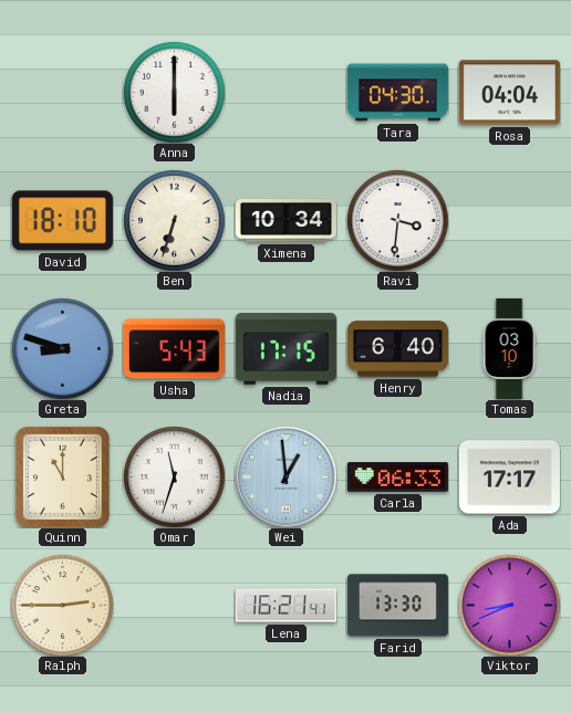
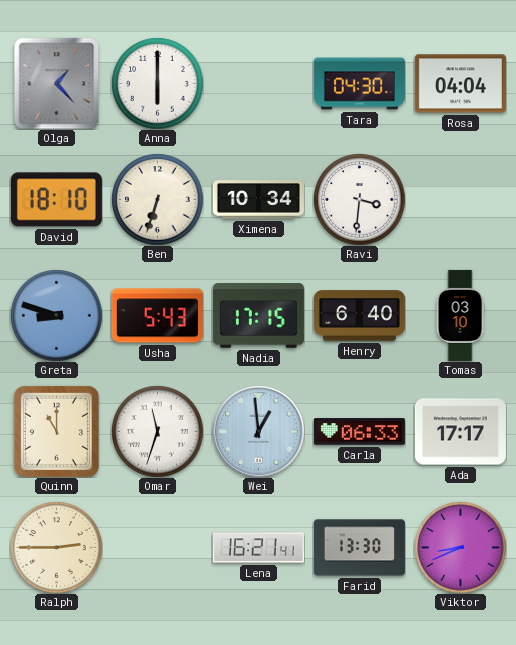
Olga: none -> 1:23
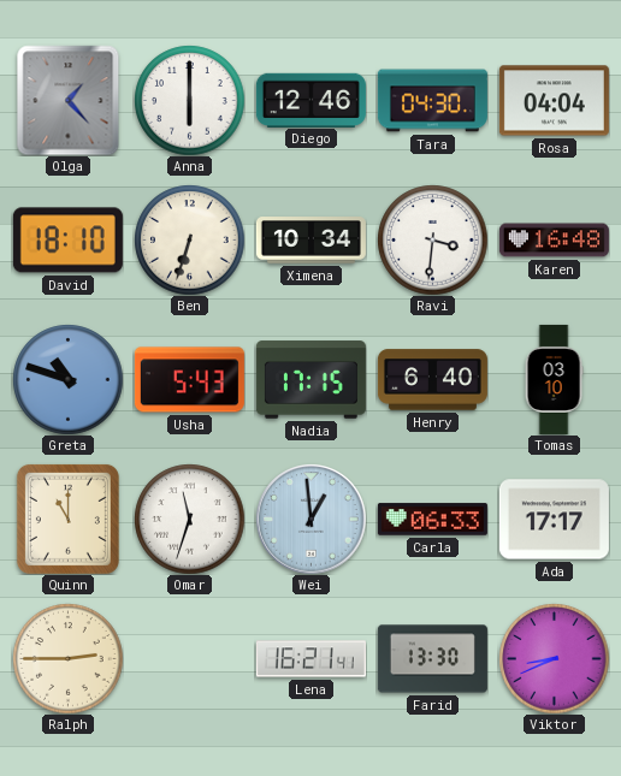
Diego: none -> 12:46
Karen: none -> 16:48
Greta: 8:48 -> 10:48
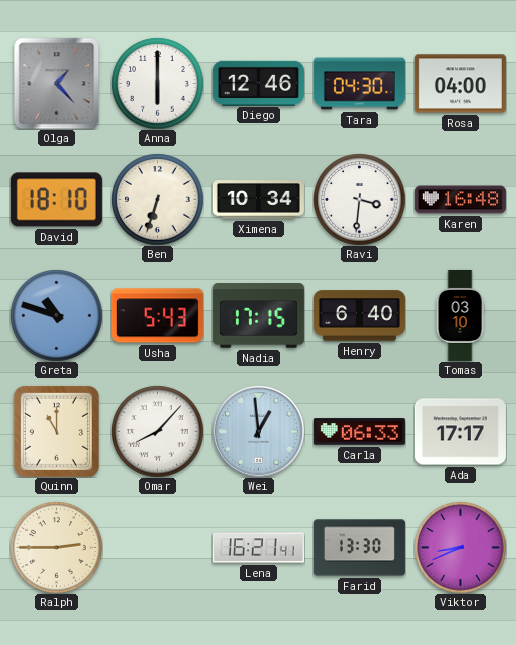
Rosa: 04:04 -> 04:00
Omar: 11:33 -> 8:07
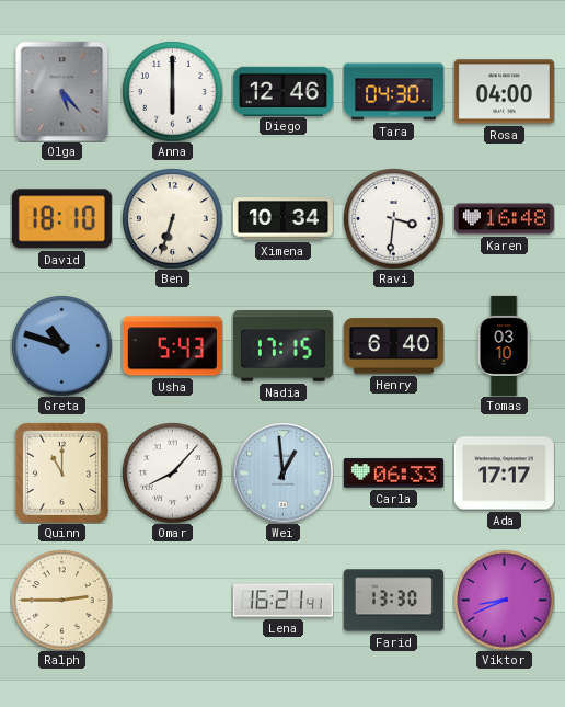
Olga: 1:23 -> 5:23
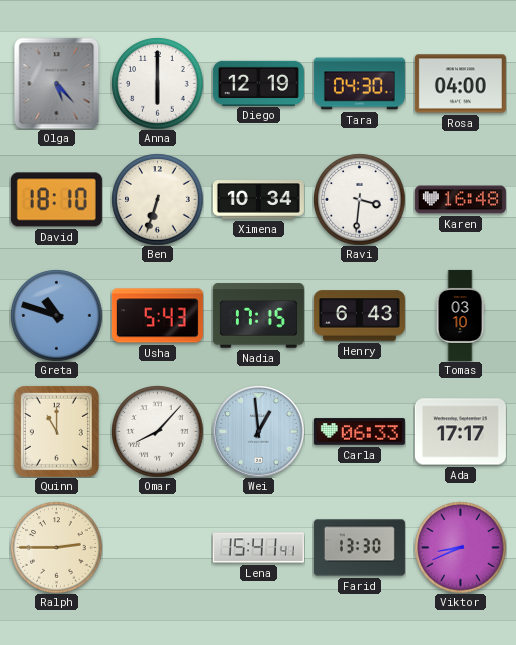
Diego: 12:46 -> 12:19
Henry: 6:40 -> 6:43
Lena: 16:21 -> 15:41
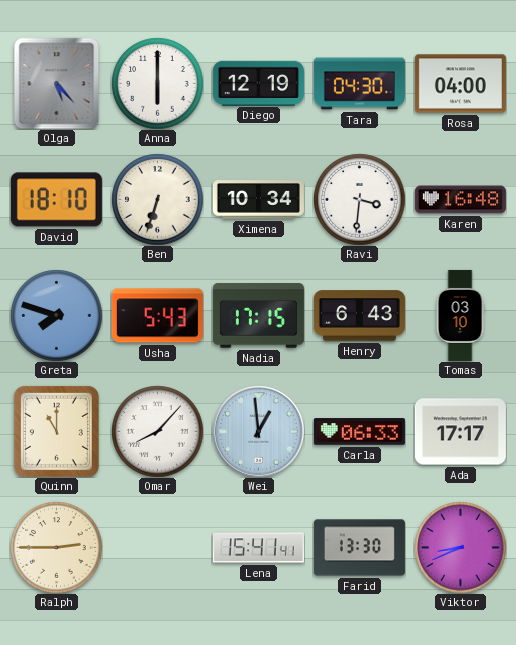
Greta: 10:48 -> 7:48
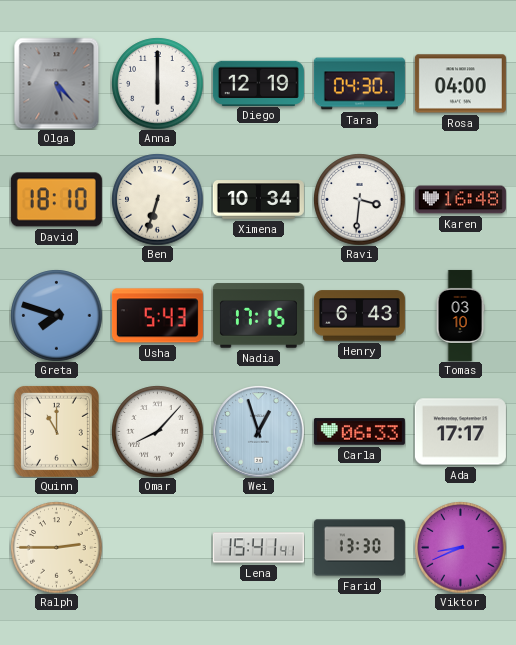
Wei: 12:59 -> 12:57
